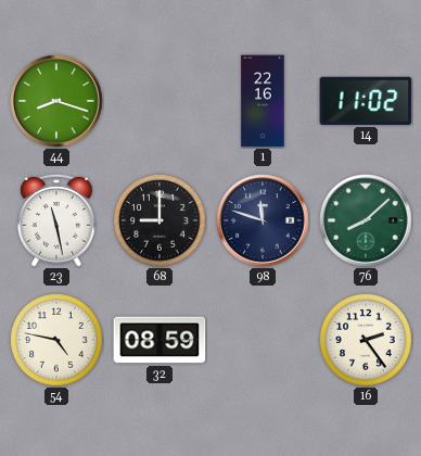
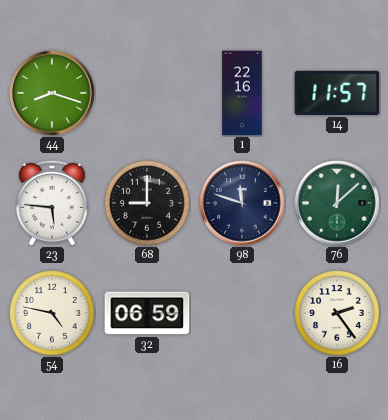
14: 11:02 -> 11:57
23: 11:28 -> 5:46
76: 8:08 -> 12:08
32: 08:59 -> 06:59
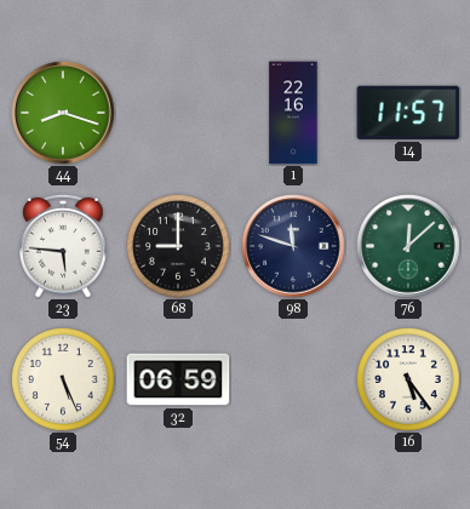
54: 4:47 -> 5:26
16: 2:24 -> 5:24
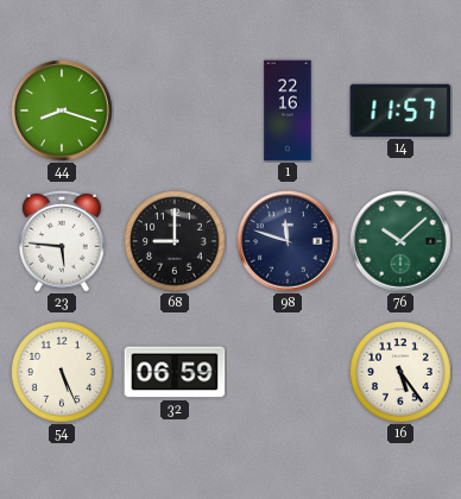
76: 12:08 -> 10:08
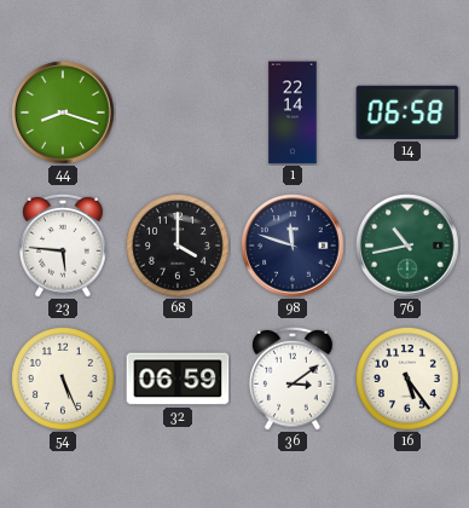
1: 22:16 -> 22:14
14: 11:57 -> 06:58
68: 9:00 -> 4:00
76: 10:08 -> 10:43
36: none -> 3:09
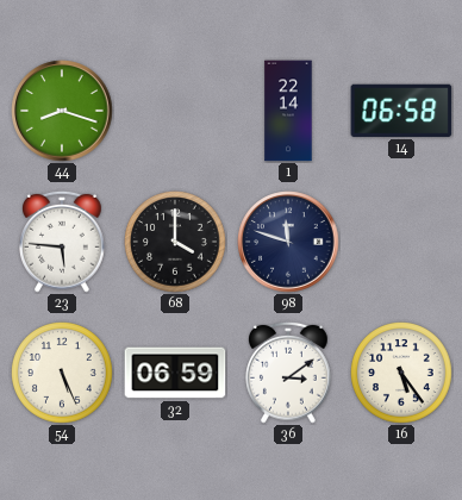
76: 10:43 -> none
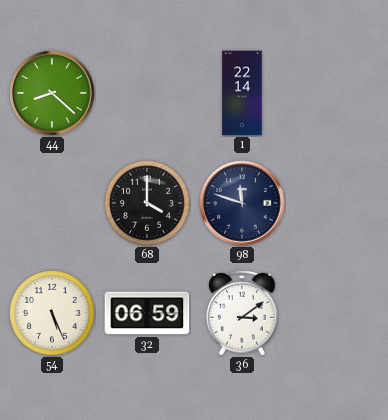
44: 8:18 -> 8:22
14: 06:58 -> none
23: 5:46 -> none
16: 5:24 -> none
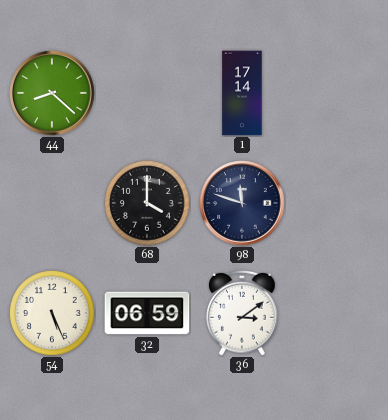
1: 22:14 -> 17:14
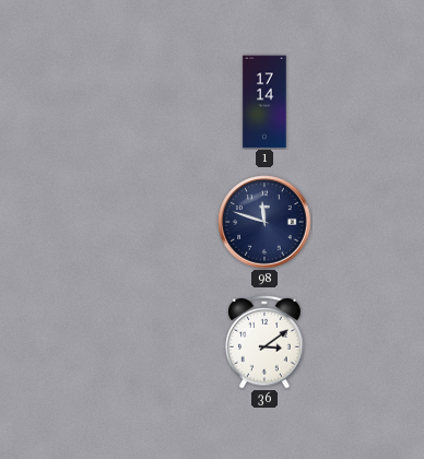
44: 8:22 -> none
68: 4:00 -> none
54: 5:26 -> none
32: 06:59 -> none
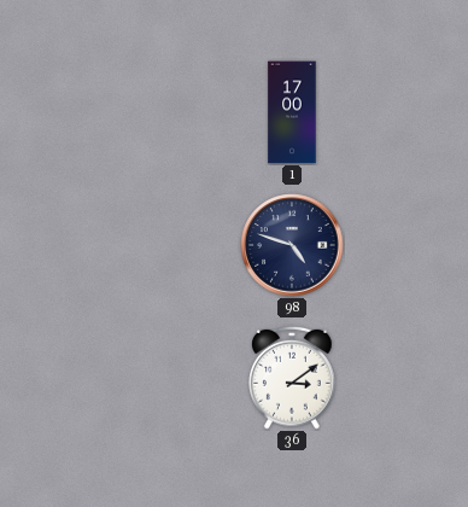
1: 17:14 -> 17:00
98: 11:48 -> 4:48
